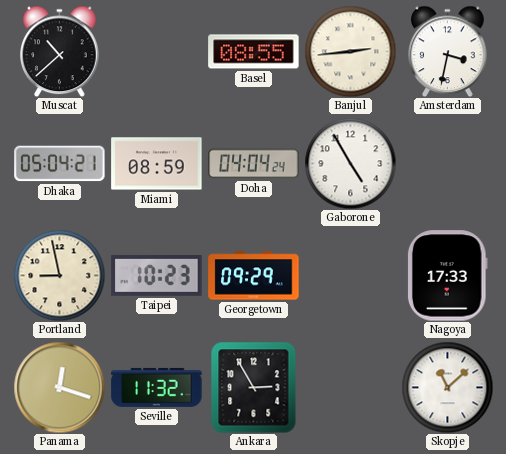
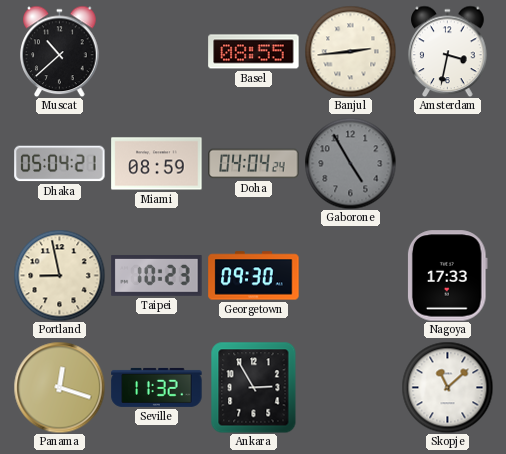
Gaborone dial: white -> grey
Georgetown: 09:29 -> 09:30
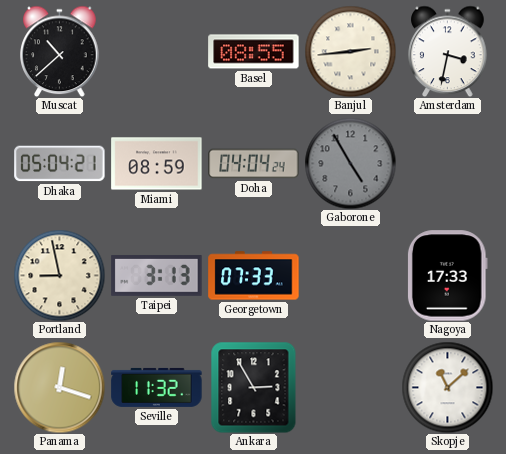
Taipei: 10:23 -> 3:13
Georgetown: 09:30 -> 07:33
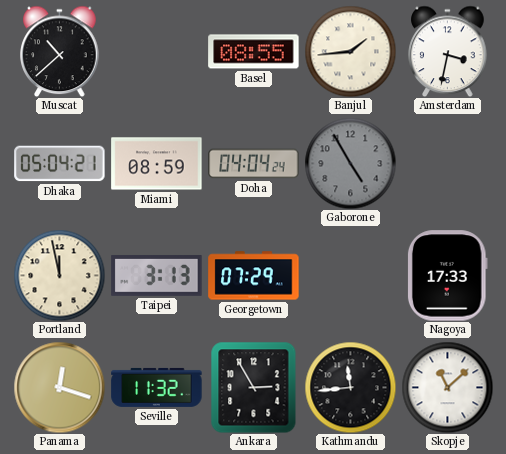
Banjul: 2:44 -> 1:44
Portland: 8:58 -> 11:58
Georgetown: 07:33 -> 07:29
Kathmandu: none -> 11:44
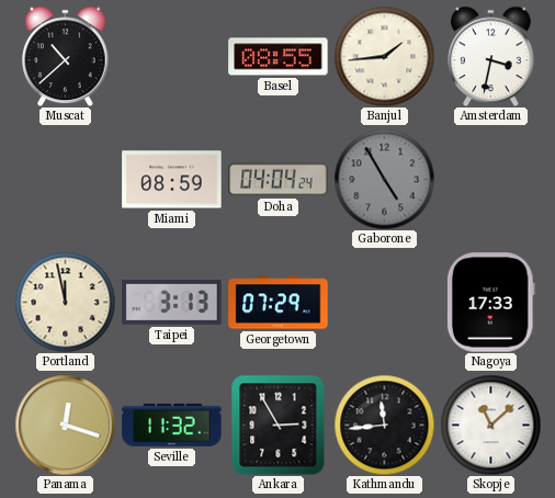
Dhaka: 05:04 -> none
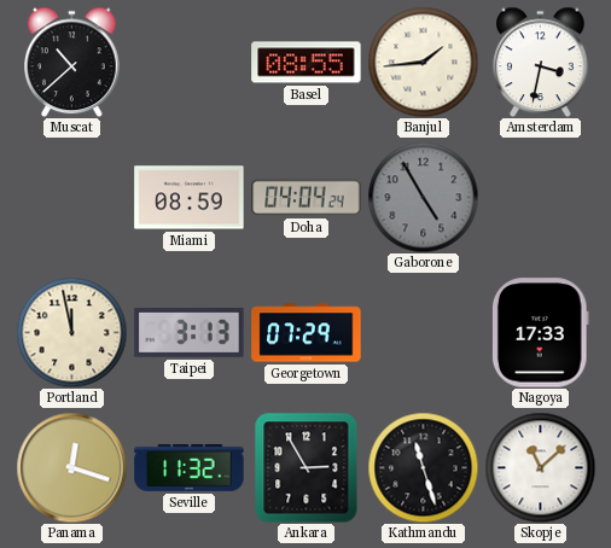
Kathmandu: 11:44 -> 11:27
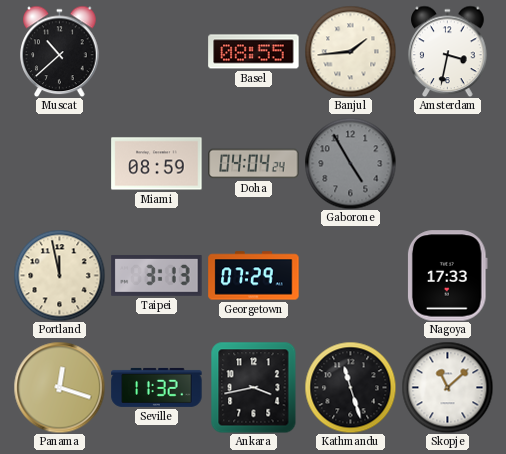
Ankara: 2:55 -> 3:43
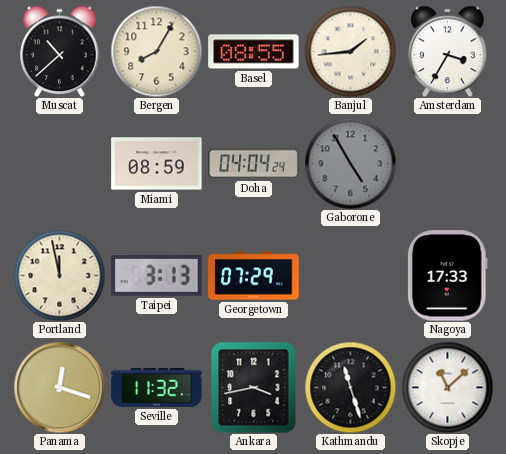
Bergen: none -> 8:05
Amsterdam: 3:32 -> 3:35
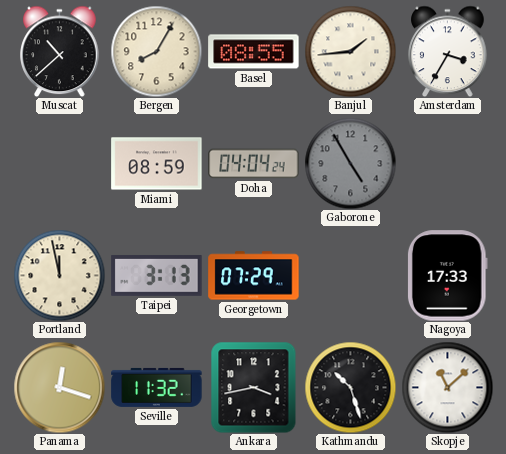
Kathmandu: 11:27 -> 10:27
